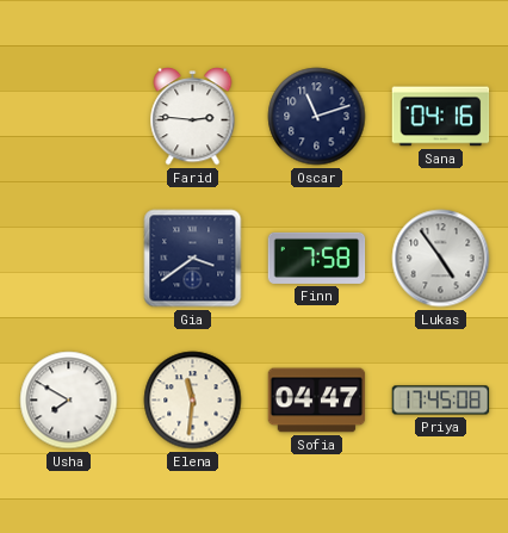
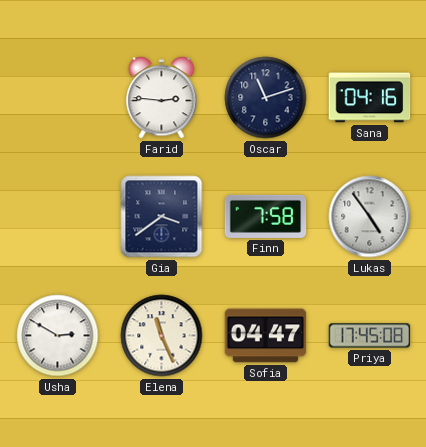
Usha: 7:50 -> 2:50
Elena: 11:31 -> 11:26
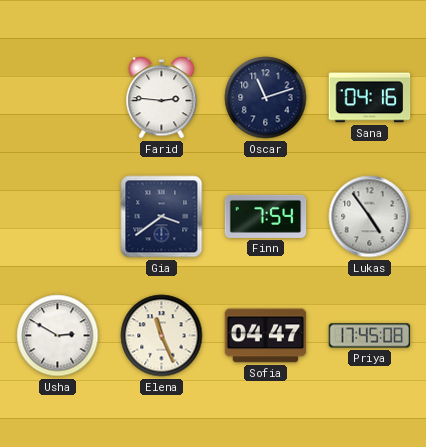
Finn: 7:58 -> 7:54
